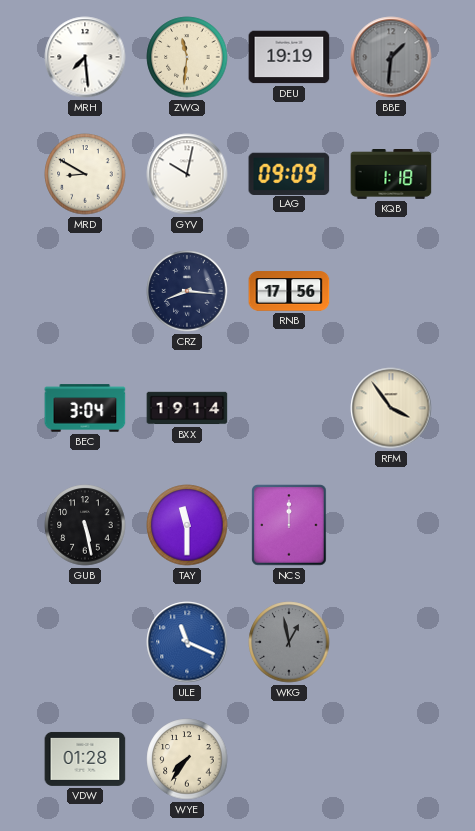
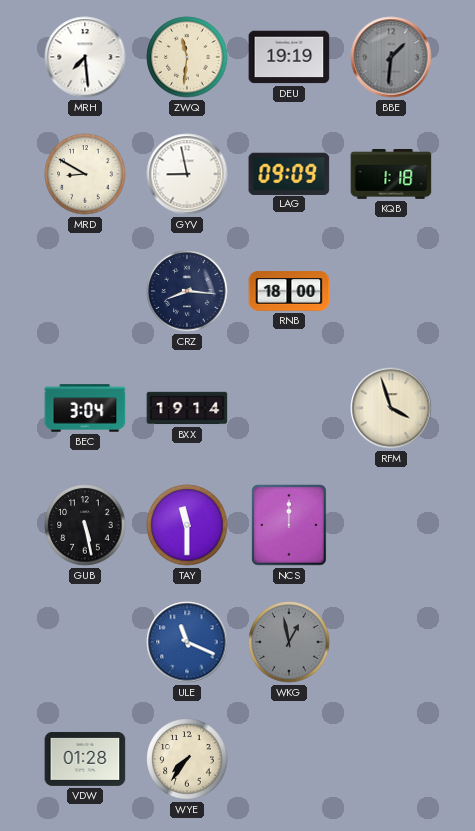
GYV: 10:02 -> 8:58
RNB: 17:56 -> 18:00
RFM: 3:54 -> 3:57
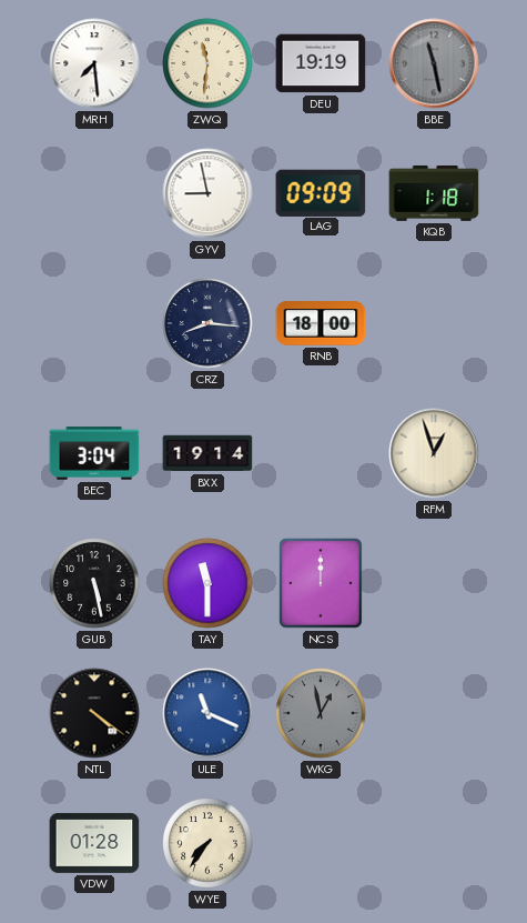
BBE: 1:31 -> 11:28
MRD: 8:50 -> none
RFM: 3:57 -> 12:57
NTL: none -> 4:21
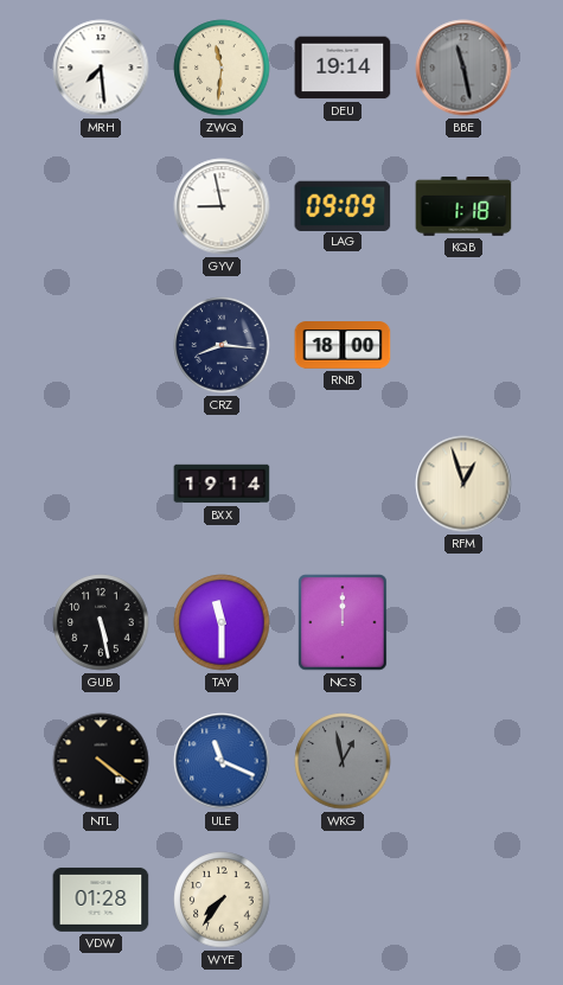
DEU: 19:19 -> 19:14
BEC: 3:04 -> none
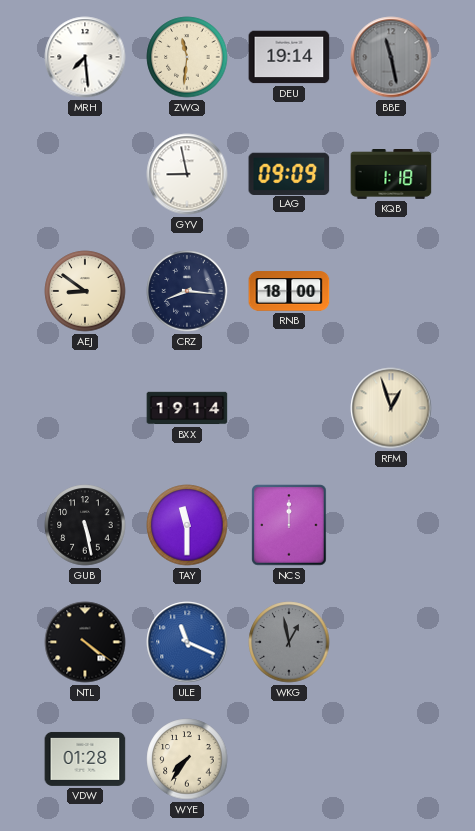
AEJ: none -> 8:51
